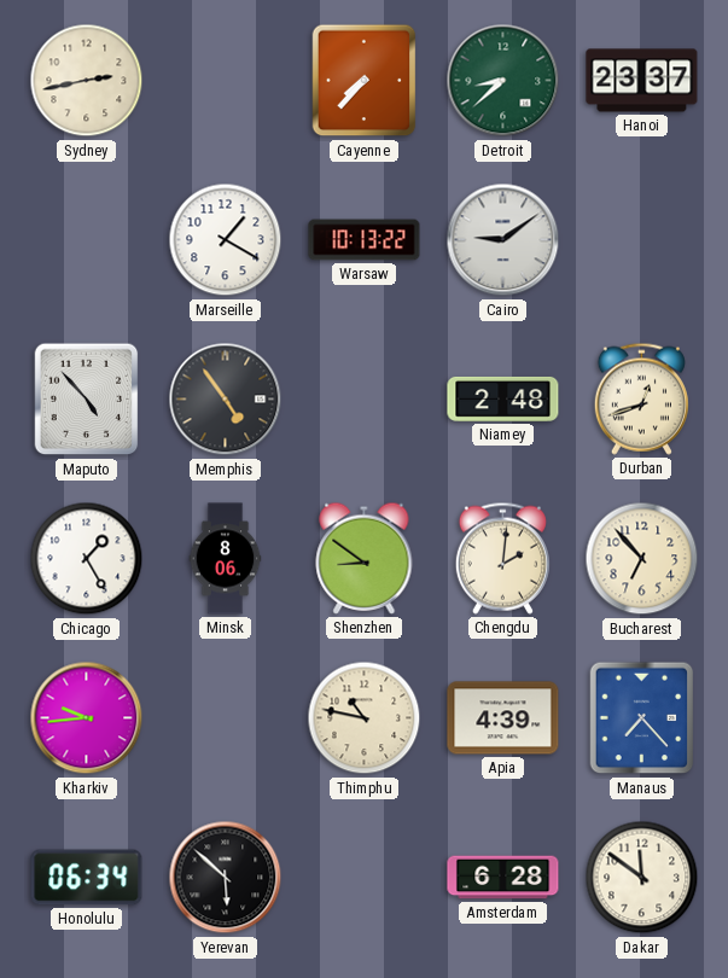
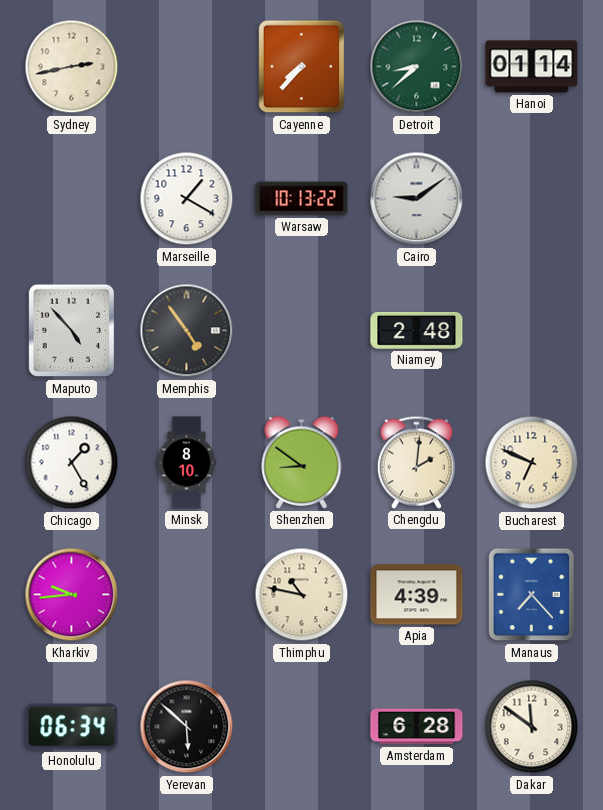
Hanoi: 23:37 -> 01:14
Durban: 12:42 -> none
Minsk: 8:06 -> 8:10
Bucharest: 6:53 -> 6:49
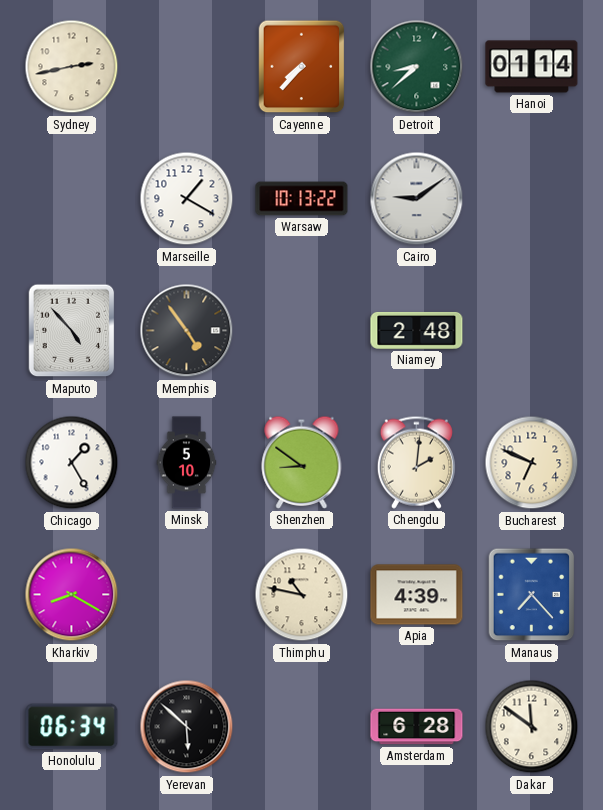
Minsk: 8:10 -> 5:10
Kharkiv: 9:44 -> 8:20
